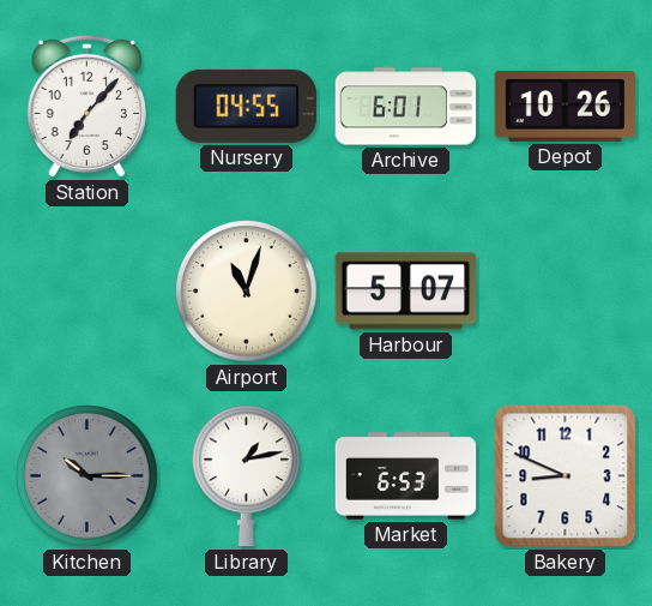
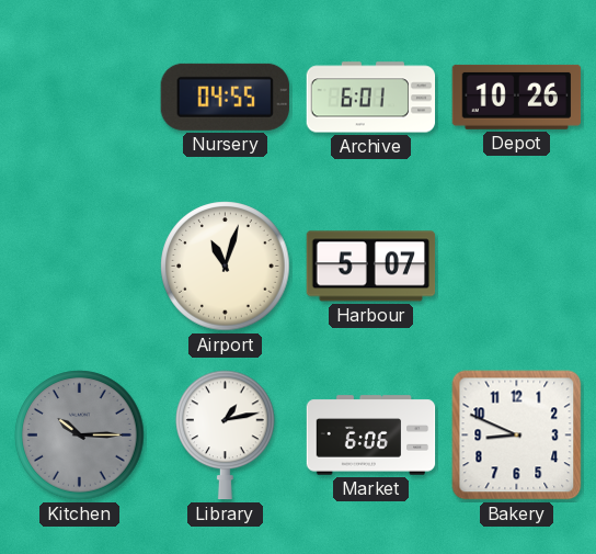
Station: 7:07 -> none
Market: 6:53 -> 6:06
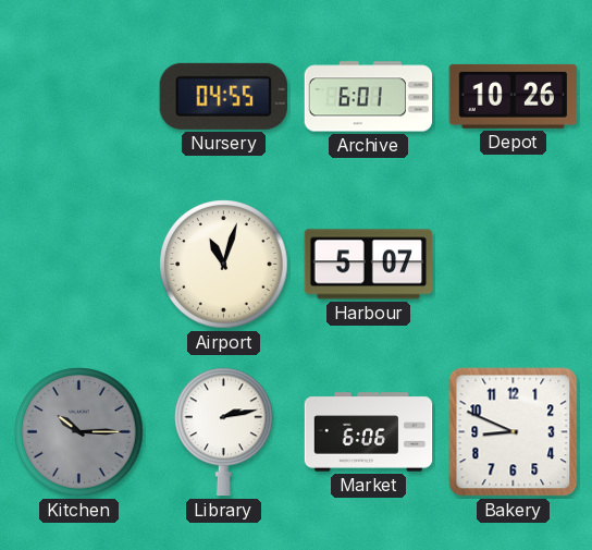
Library: 1:13 -> 2:13
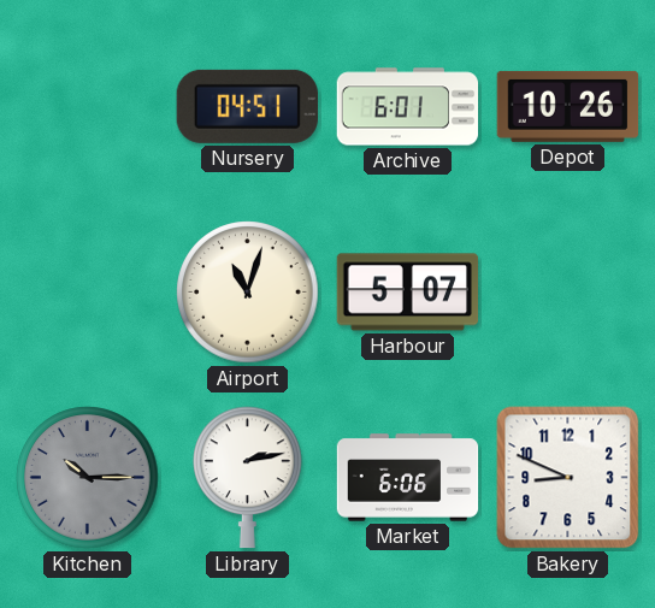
Nursery: 04:55 -> 04:51
